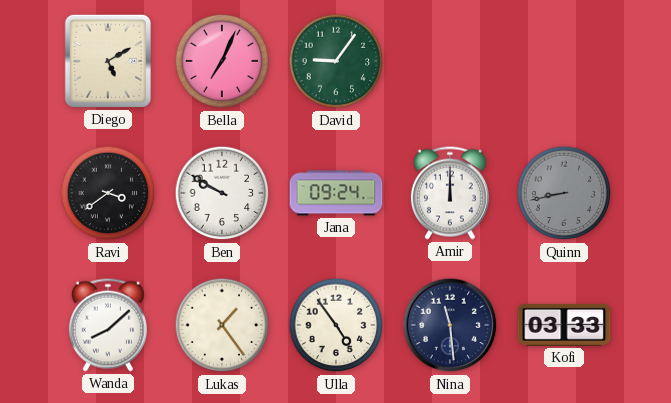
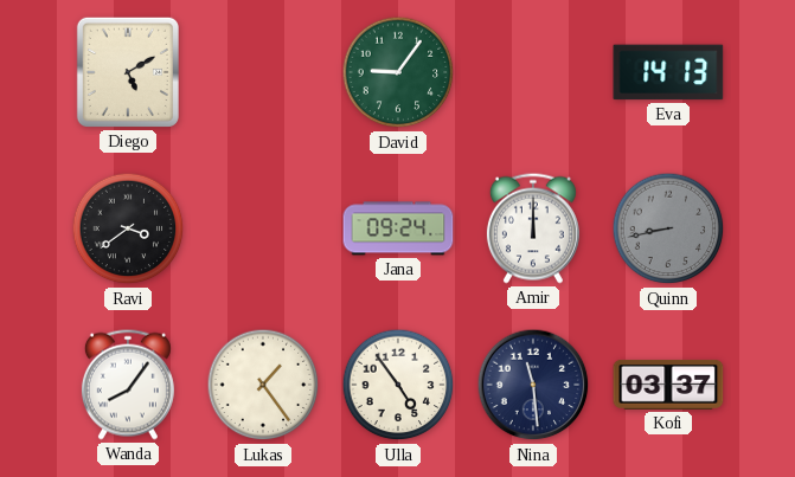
Bella: 7:04 -> none
Eva: none -> 14:13
Ben: 9:50 -> none
Wanda: 8:08 -> 8:06
Kofi: 03:33 -> 03:37
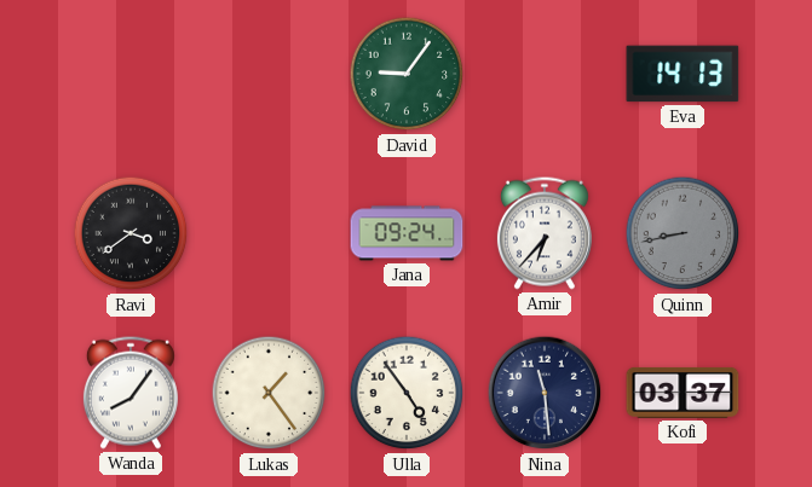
Diego: 5:10 -> none
Amir: 12:00 -> 6:37
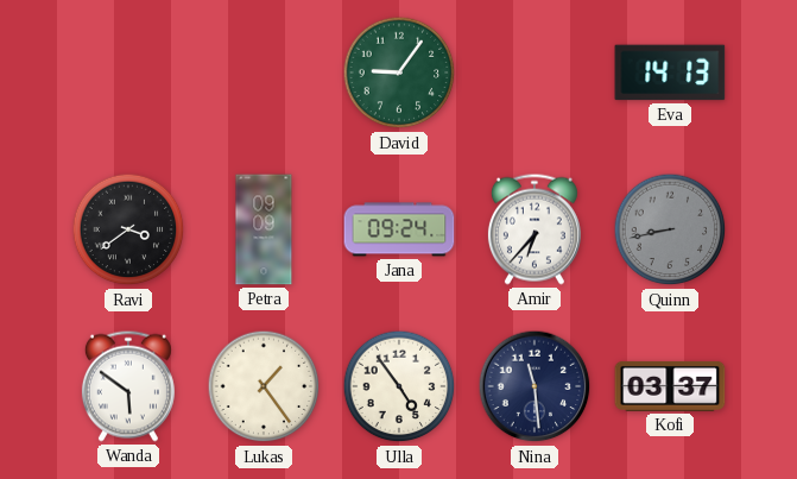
Petra: none -> 09:09
Wanda: 8:06 -> 5:51
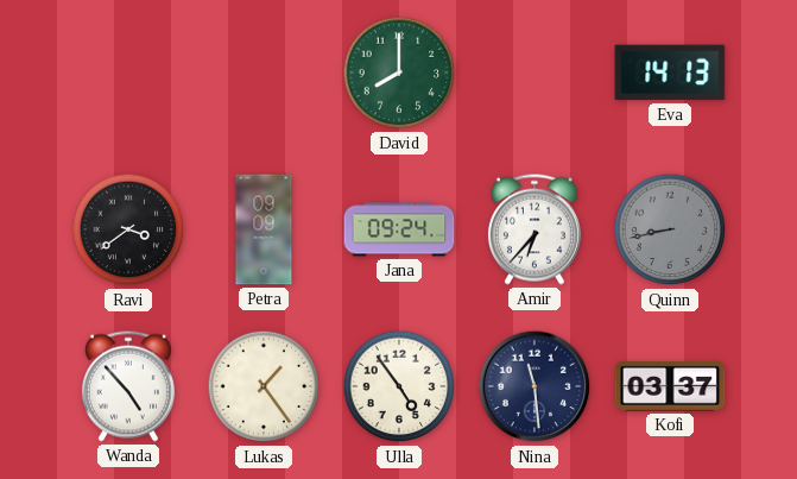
David: 9:06 -> 8:00
Wanda: 5:51 -> 4:53
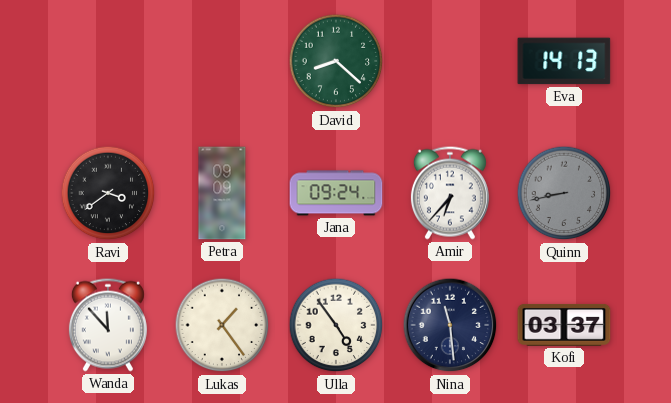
David: 8:00 -> 8:22
Wanda: 4:53 -> 11:53
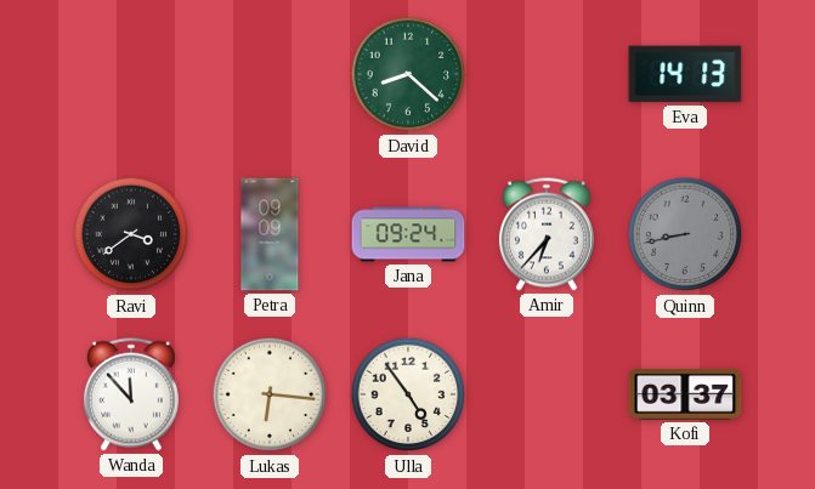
Lukas: 1:24 -> 6:16
Nina: 11:29 -> none
